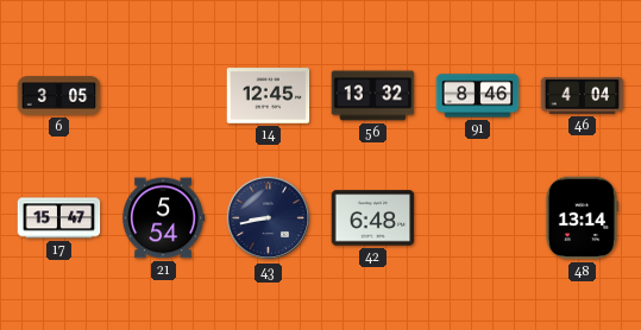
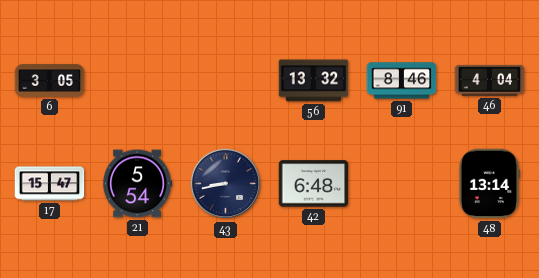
14: 12:45 -> none
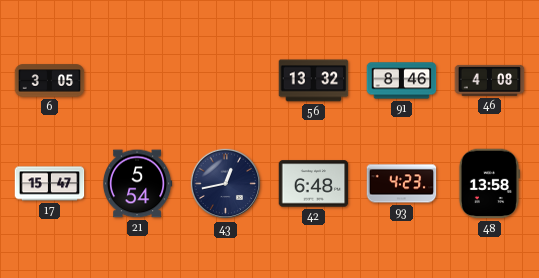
46: 4:04 -> 4:08
43: 8:43 -> 12:43
93: none -> 4:23
48: 13:14 -> 13:58
